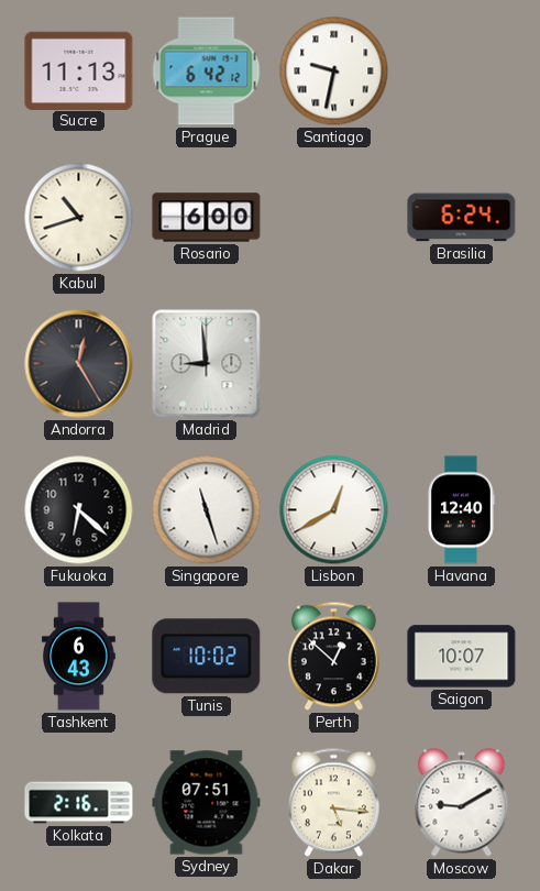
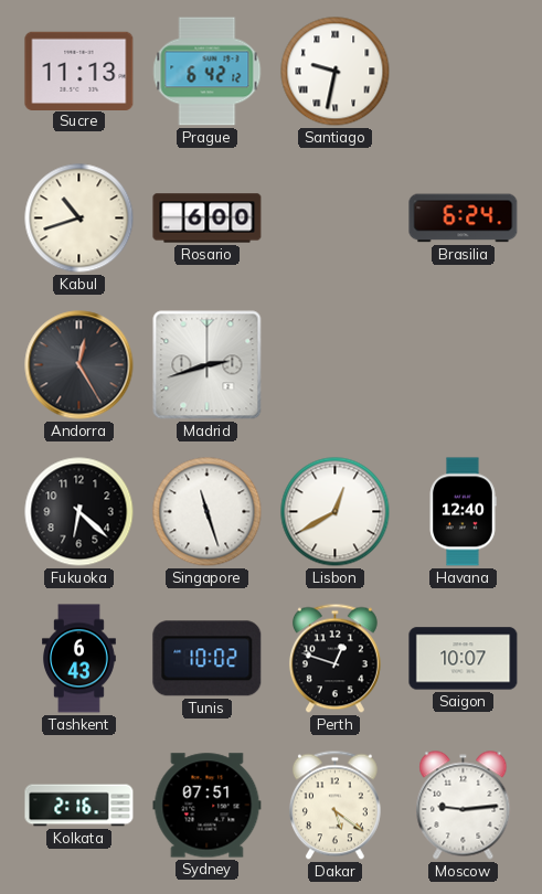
Madrid: 8:59 -> 2:42
Perth: 12:52 -> 12:48
Dakar: 5:16 -> 5:21
Moscow: 9:10 -> 9:14
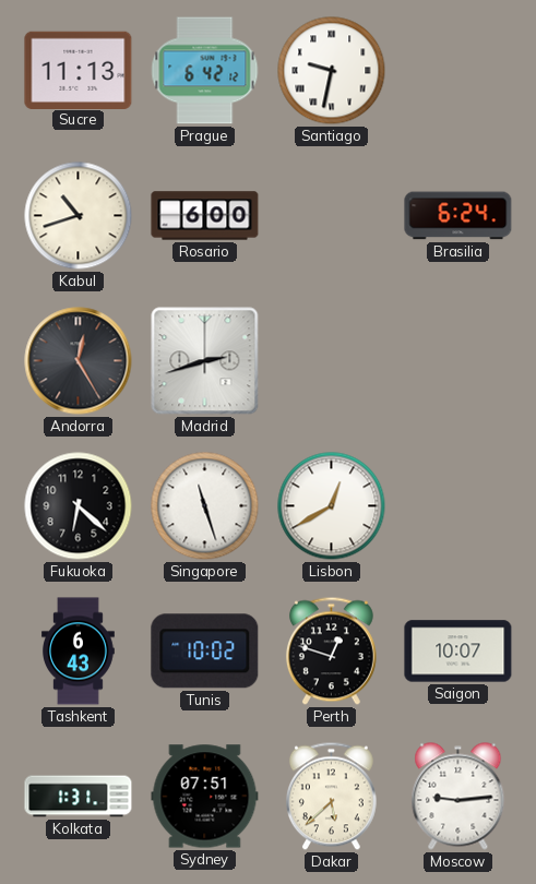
Havana: 12:40 -> none
Kolkata: 2:16 -> 1:31
Dakar: 5:21 -> 5:38
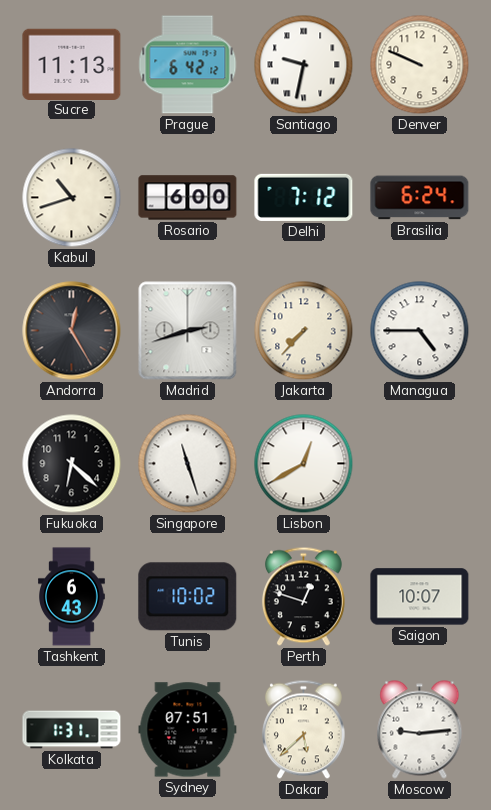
Denver: none -> 9:49
Delhi: none -> 7:12
Jakarta: none -> 7:37
Managua: none -> 4:45
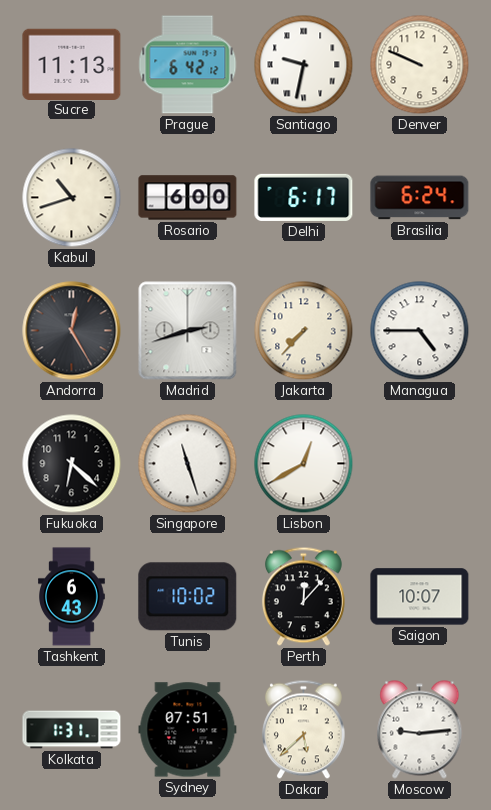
Delhi: 7:12 -> 6:17
Perth: 12:48 -> 12:07
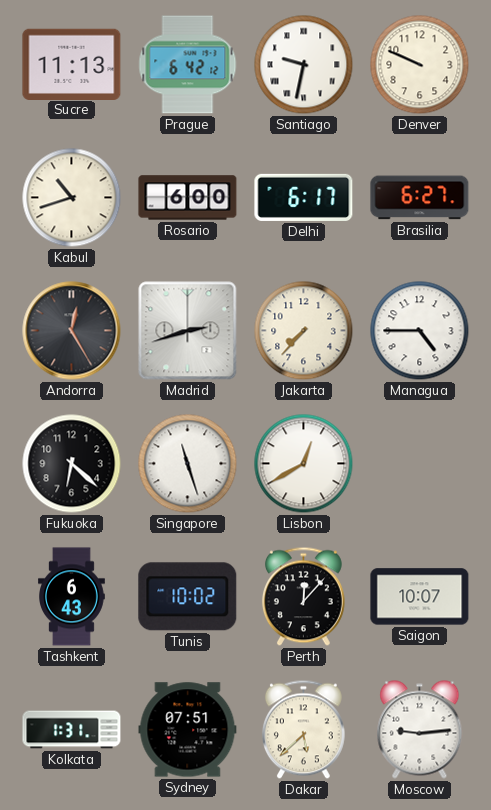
Brasilia: 6:24 -> 6:27
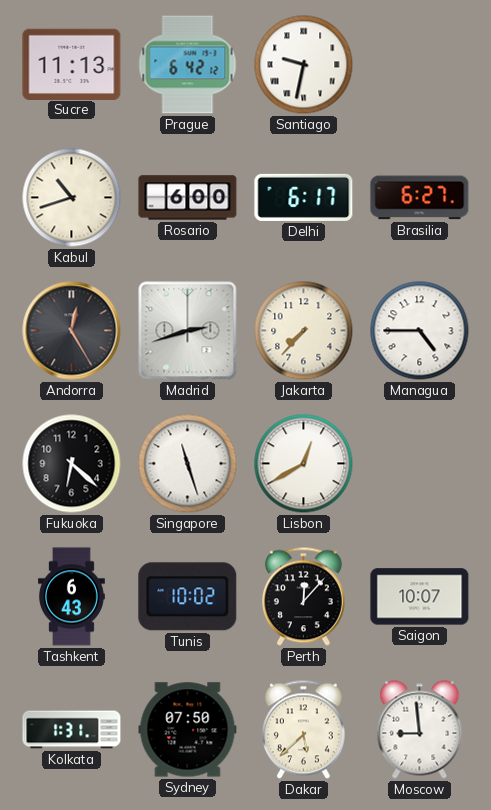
Denver: 9:49 -> none
Sydney: 07:51 -> 07:50
Moscow: 9:14 -> 8:59
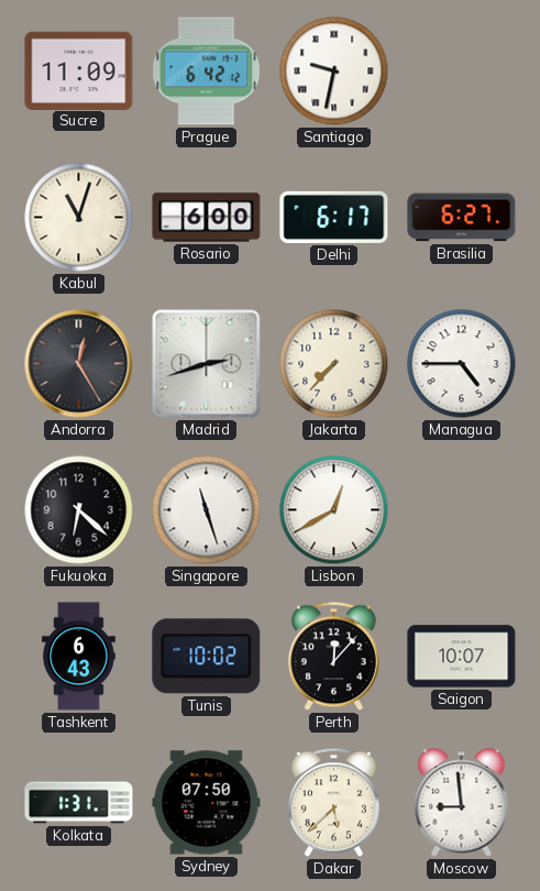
Sucre: 11:13 -> 11:09
Kabul: 10:42 -> 11:03
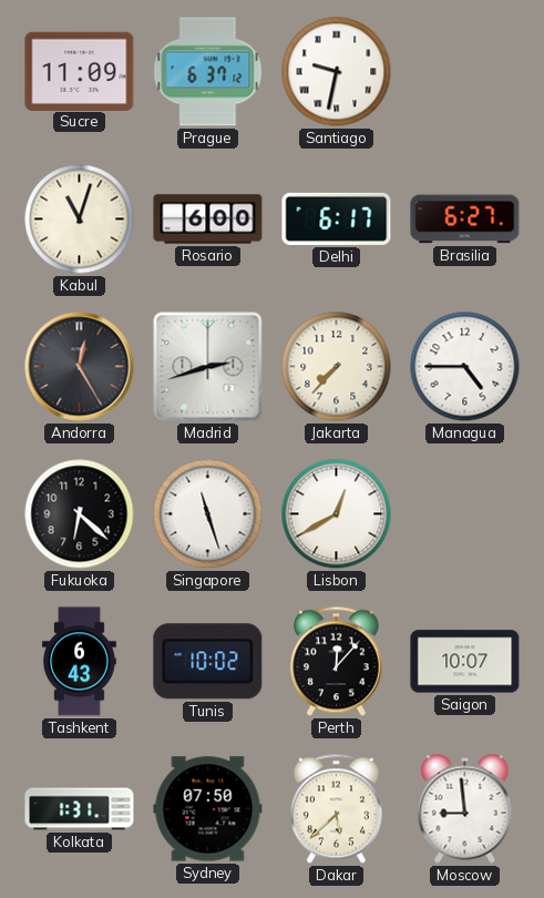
Prague: 6:42 -> 6:37
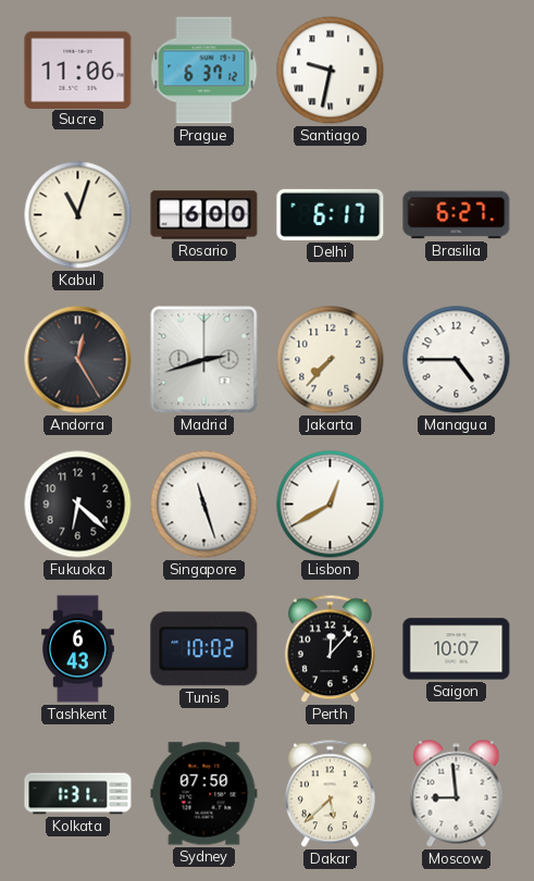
Sucre: 11:09 -> 11:06
